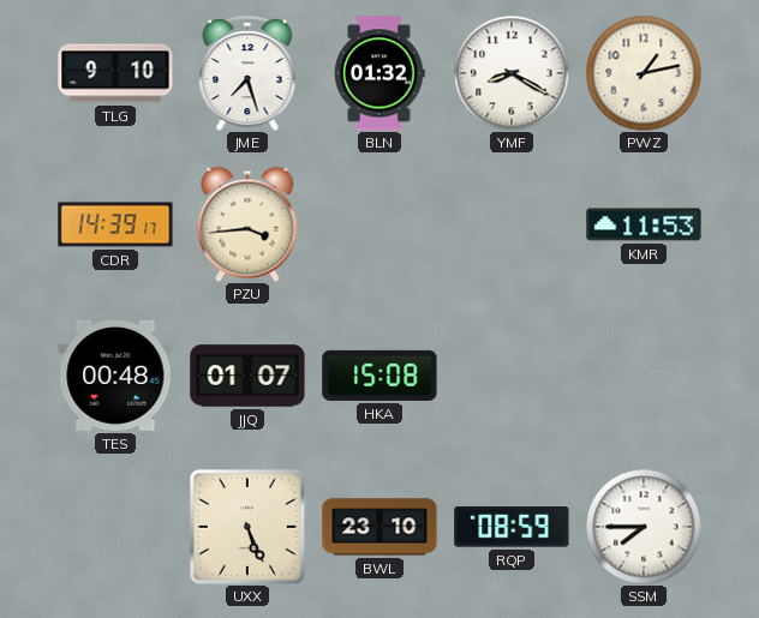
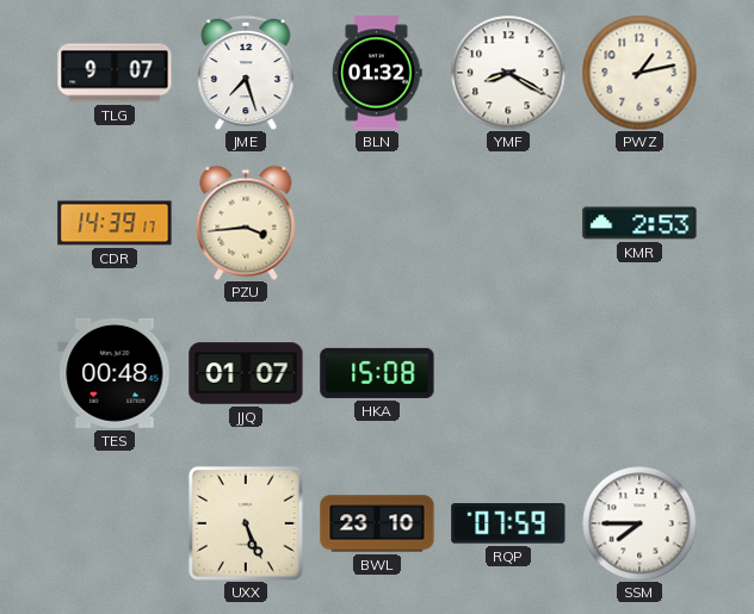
TLG: 9:10 -> 9:07
KMR: 11:53 -> 2:53
RQP: 08:59 -> 07:59
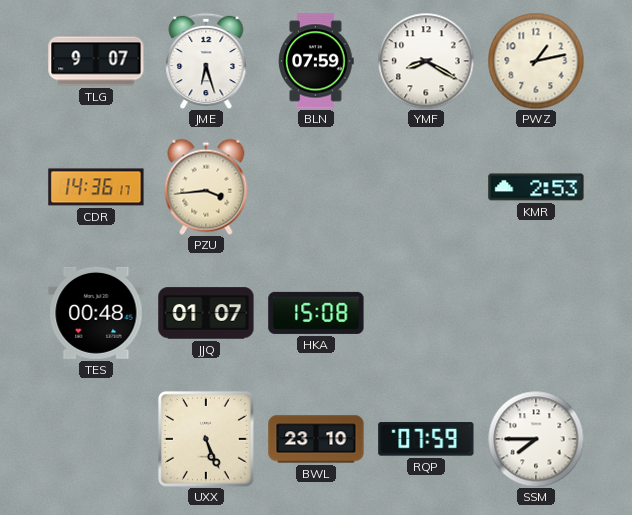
JME: 7:27 -> 6:27
BLN: 01:32 -> 07:59
CDR: 14:39 -> 14:36
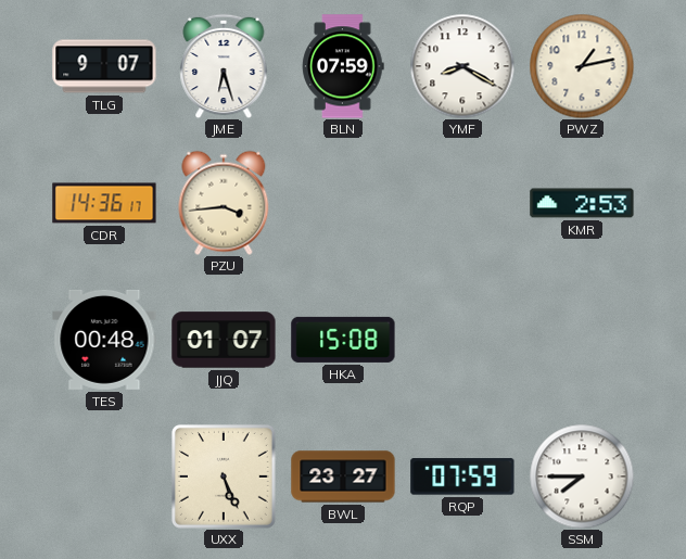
BWL: 23:10 -> 23:27
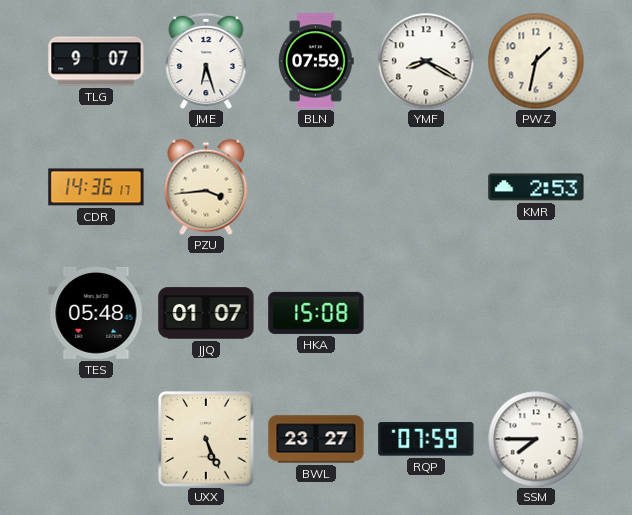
PWZ: 1:13 -> 1:32
TES: 00:48 -> 05:48
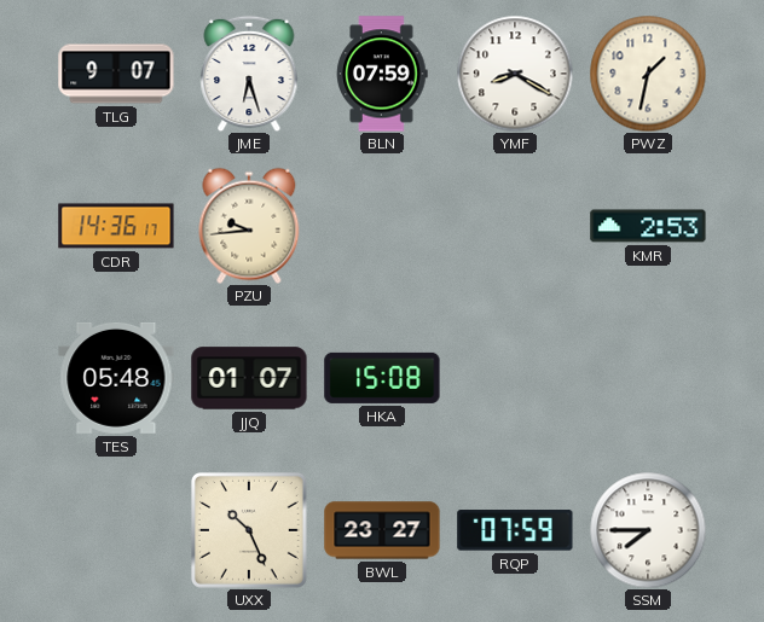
PZU: 3:44 -> 9:44
UXX: 5:26 -> 10:26
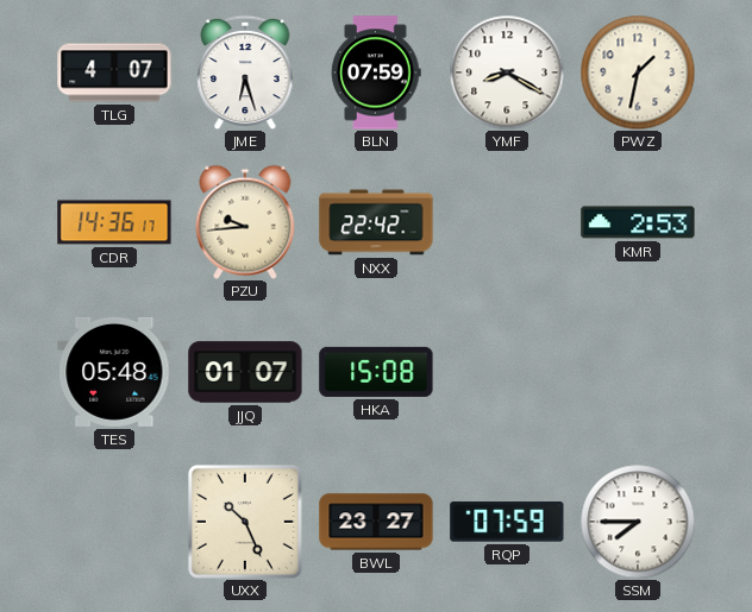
TLG: 9:07 -> 4:07
NXX: none -> 22:42
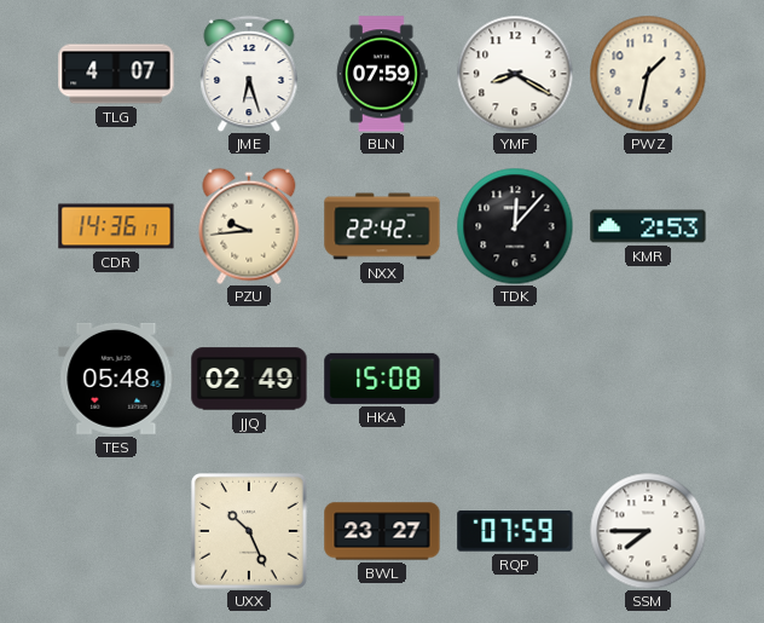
TDK: none -> 12:07
JJQ: 01:07 -> 02:49
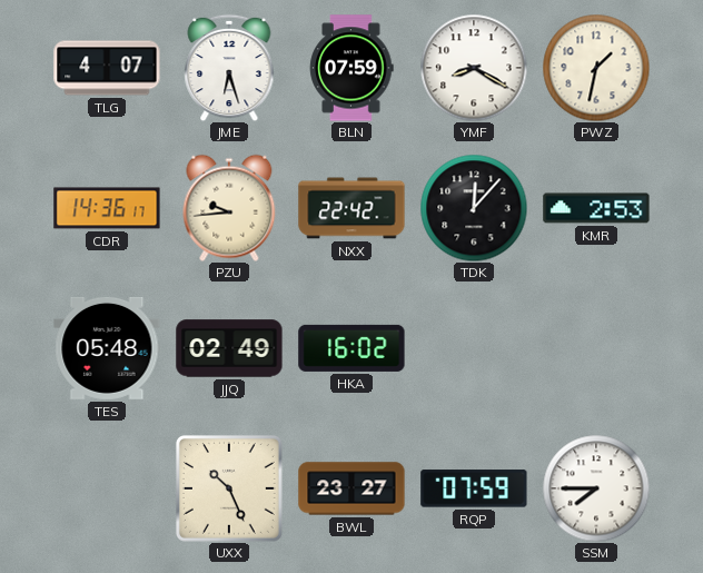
HKA: 15:08 -> 16:02
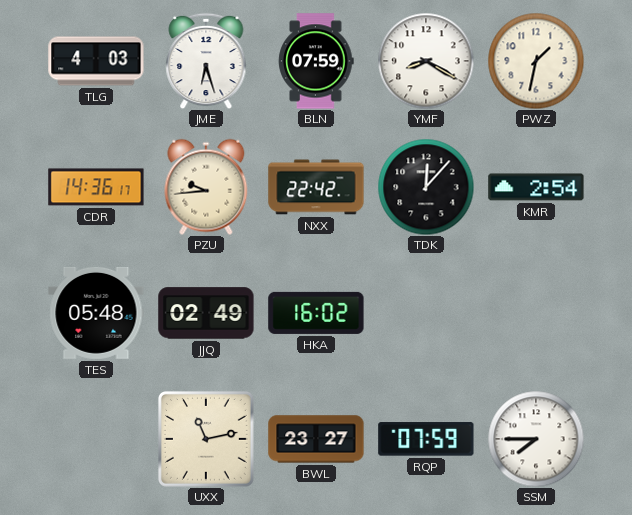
TLG: 4:07 -> 4:03
KMR: 2:53 -> 2:54
UXX: 10:26 -> 11:13
